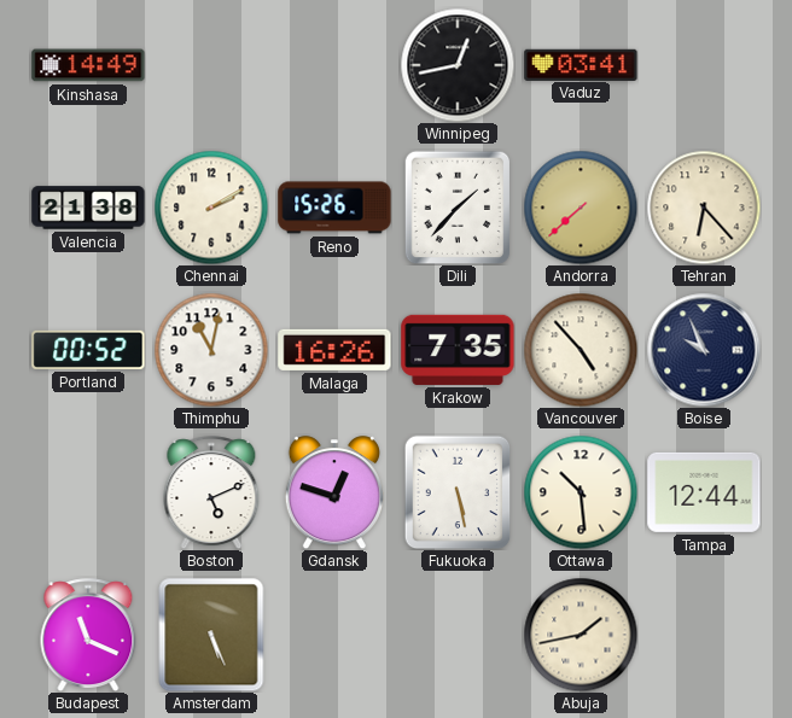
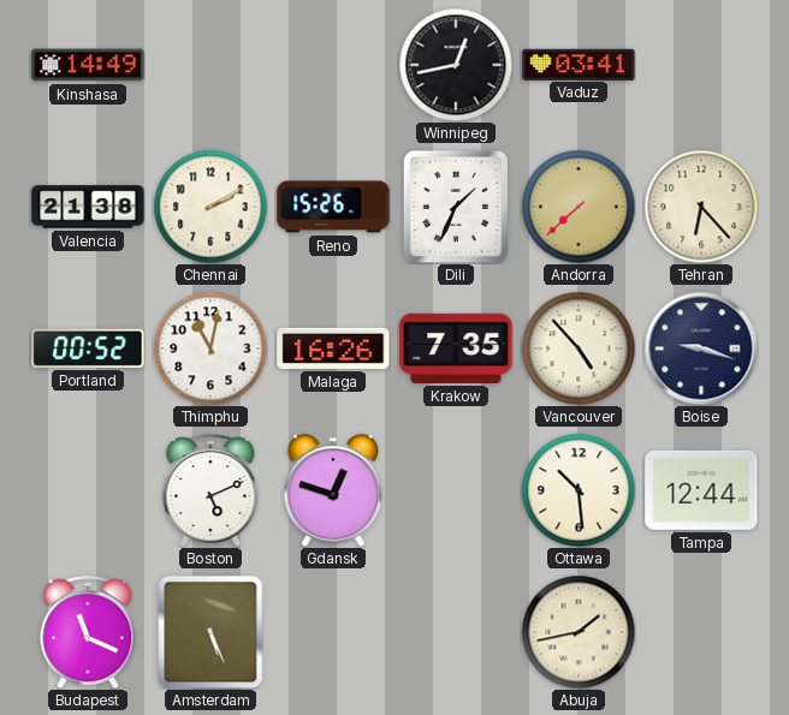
Dili: 1:37 -> 1:34
Boise: 9:56 -> 9:18
Fukuoka: 5:28 -> none
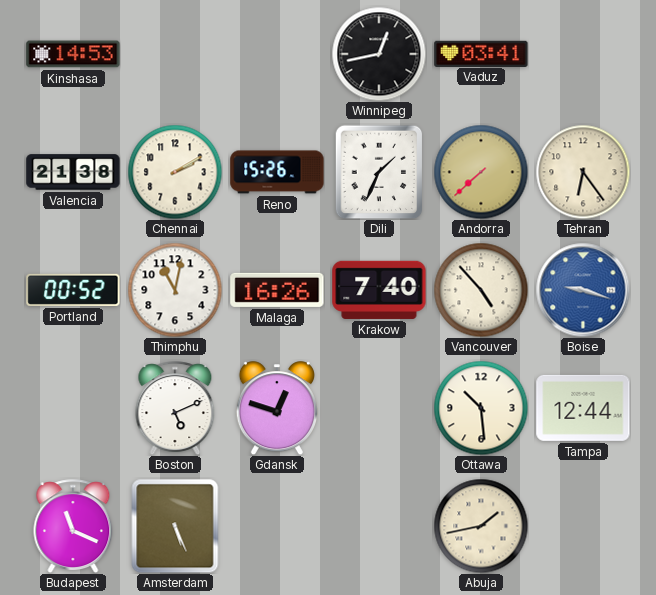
Kinshasa: 14:49 -> 14:53
Tehran: 6:23 -> 6:24
Krakow: 7:35 -> 7:40
Boise dial: navy -> blue
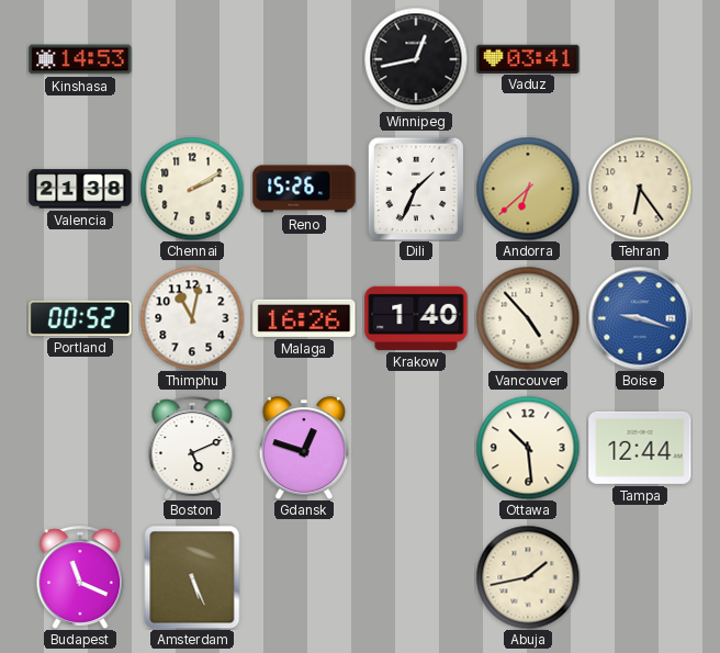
Andorra: 7:38 -> 6:38
Krakow: 7:40 -> 1:40
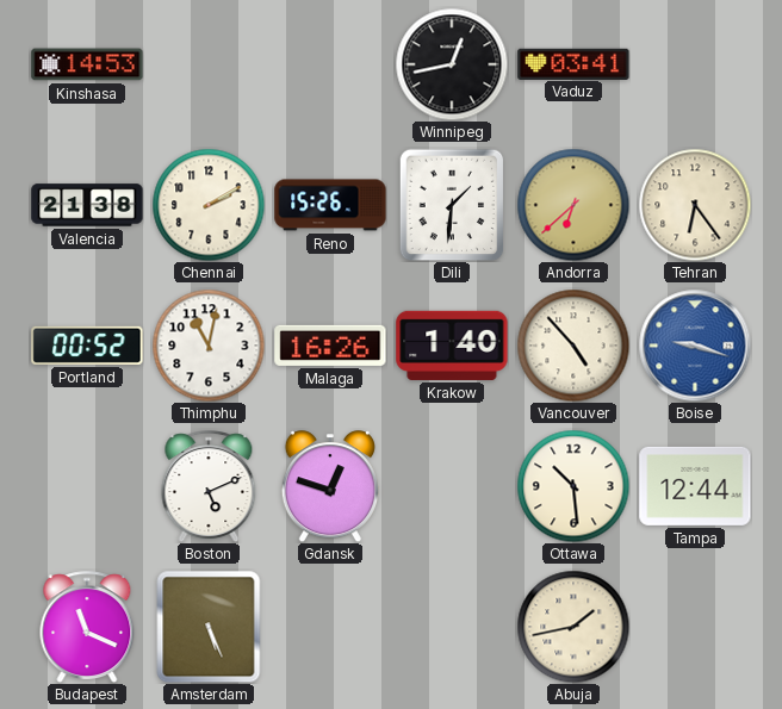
Dili: 1:34 -> 1:31
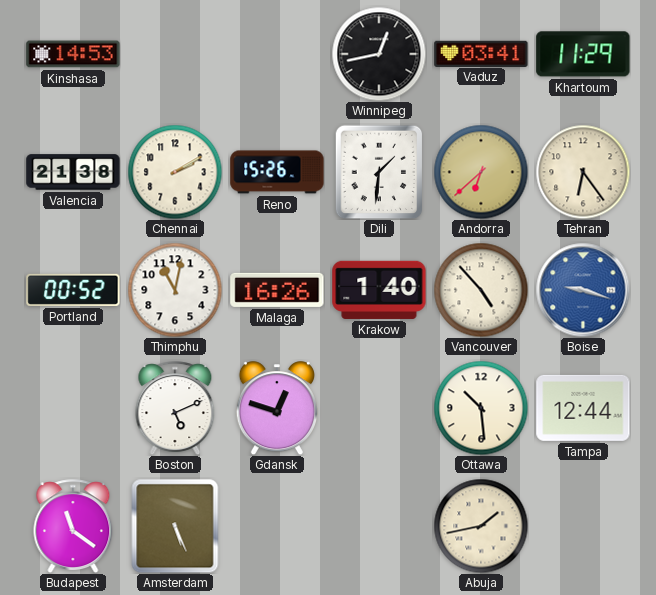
Khartoum: none -> 11:29
Budapest: 11:19 -> 11:21
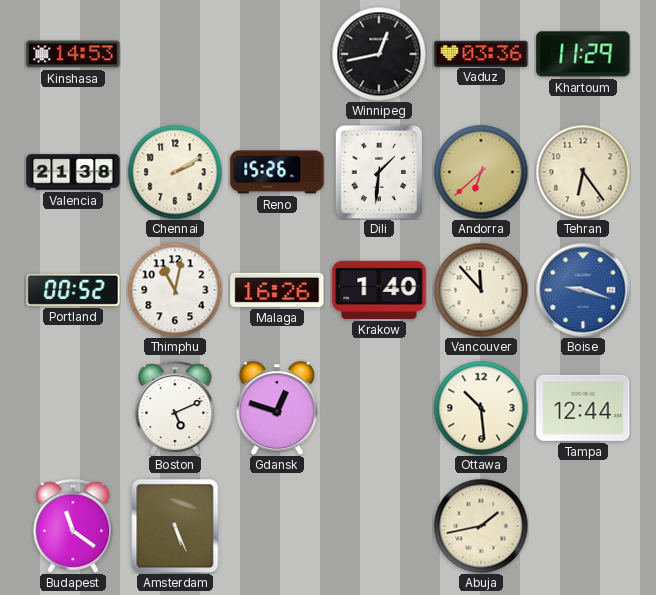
Vaduz: 03:41 -> 03:36
Vancouver: 4:53 -> 11:53
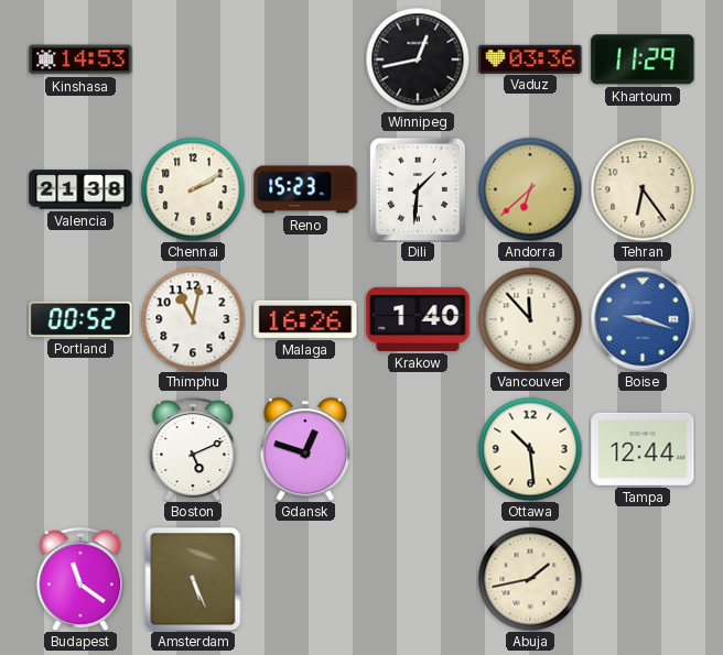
Reno: 15:26 -> 15:23
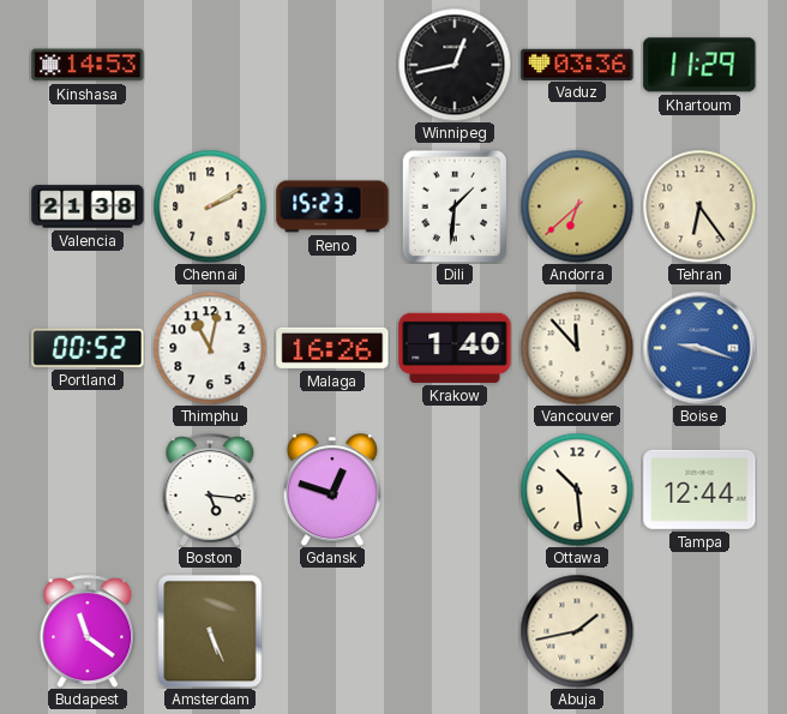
Boston: 5:11 -> 5:16
